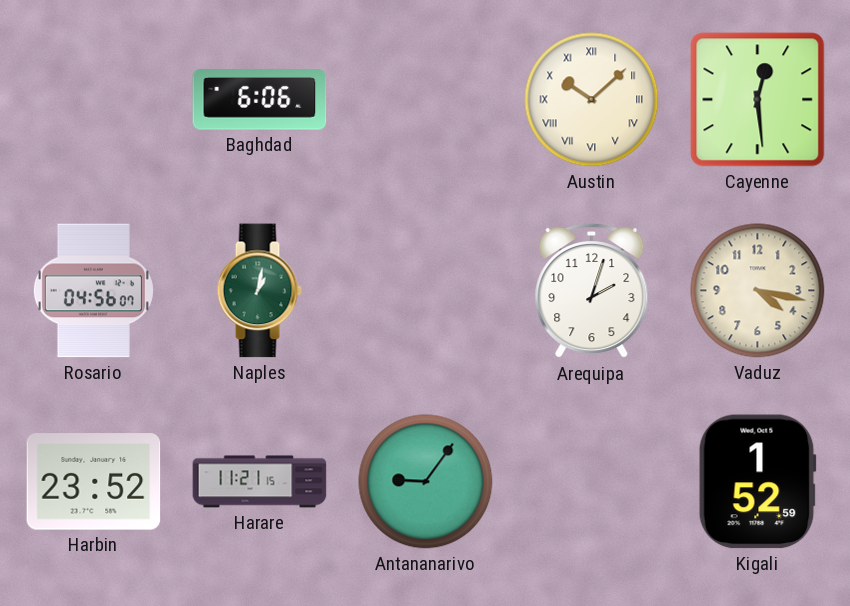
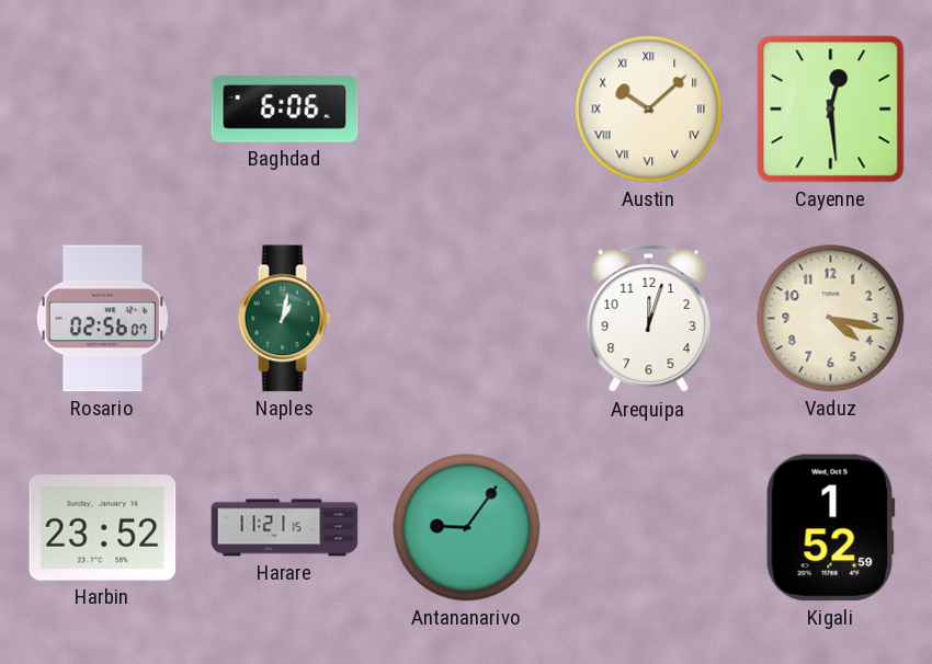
Rosario: 04:56 -> 02:56
Arequipa: 2:03 -> 12:03
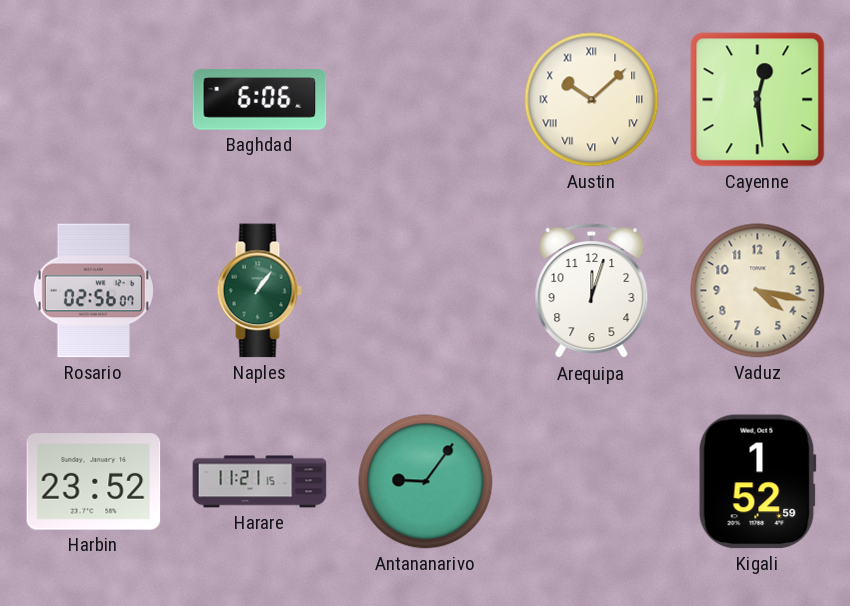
Naples: 1:02 -> 1:06
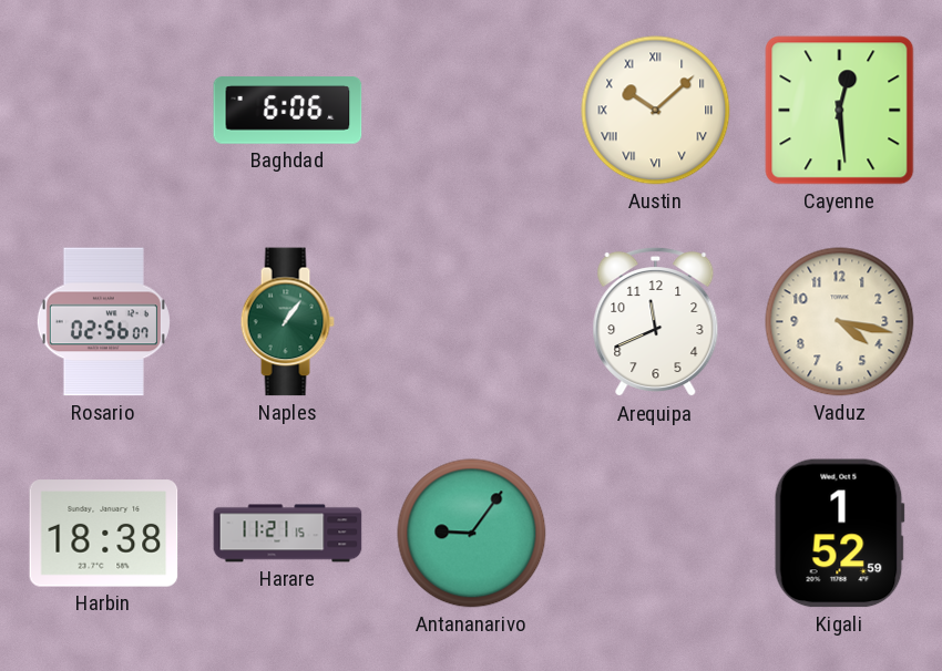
Arequipa: 12:03 -> 11:41
Harbin: 23:52 -> 18:38
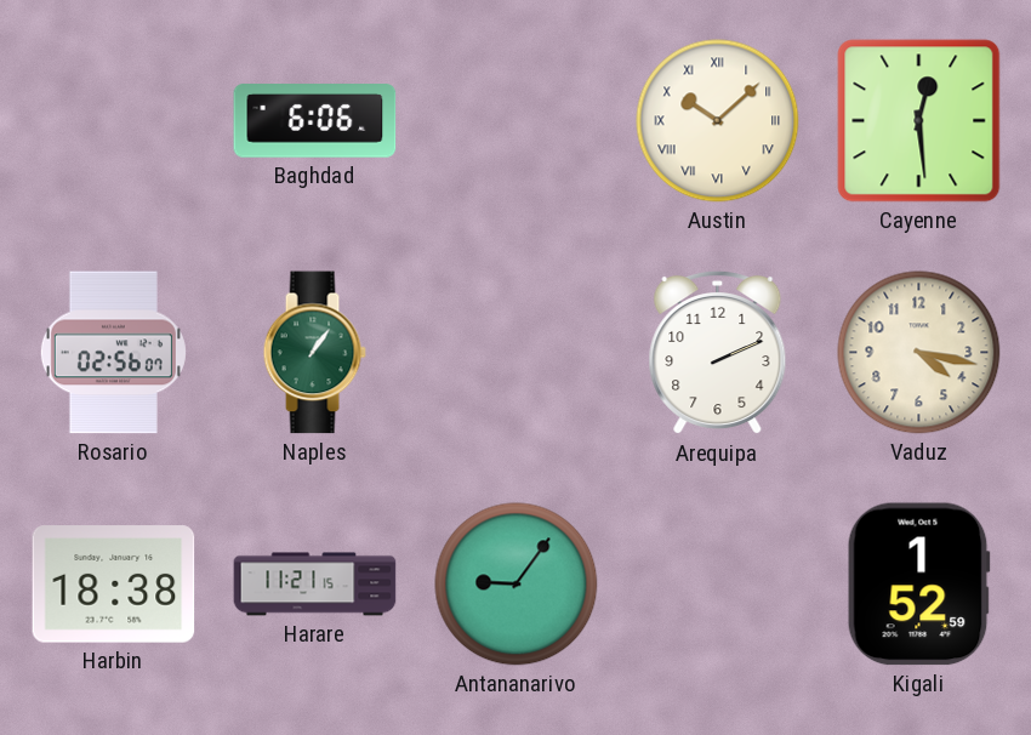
Arequipa: 11:41 -> 2:11
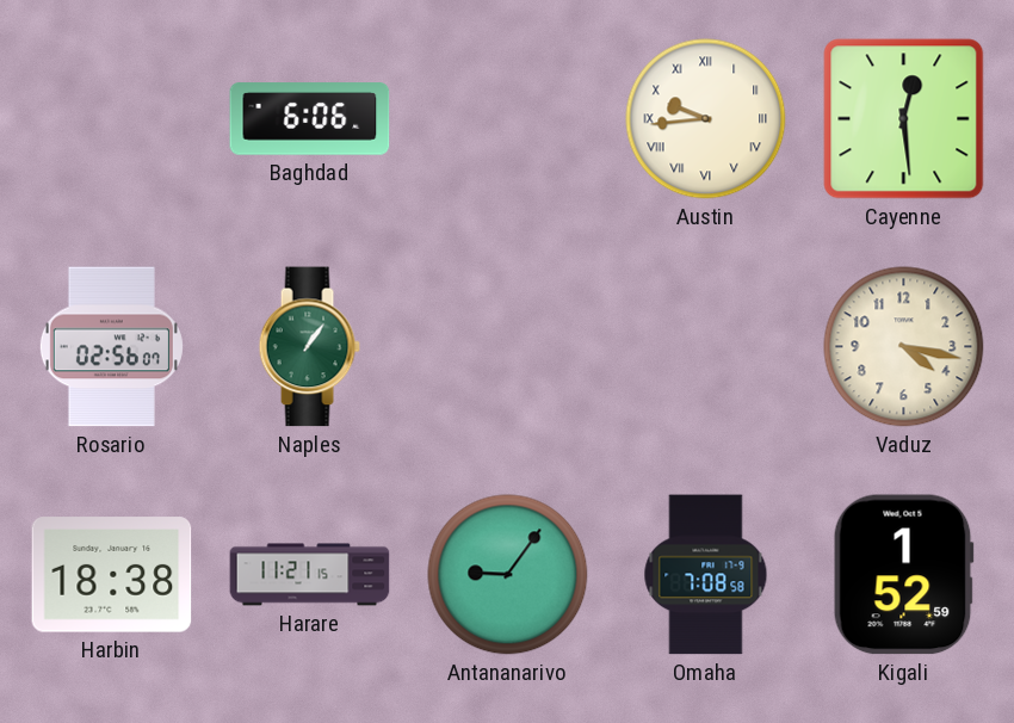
Austin: 10:08 -> 9:44
Arequipa: 2:11 -> none
Omaha: none -> 7:08
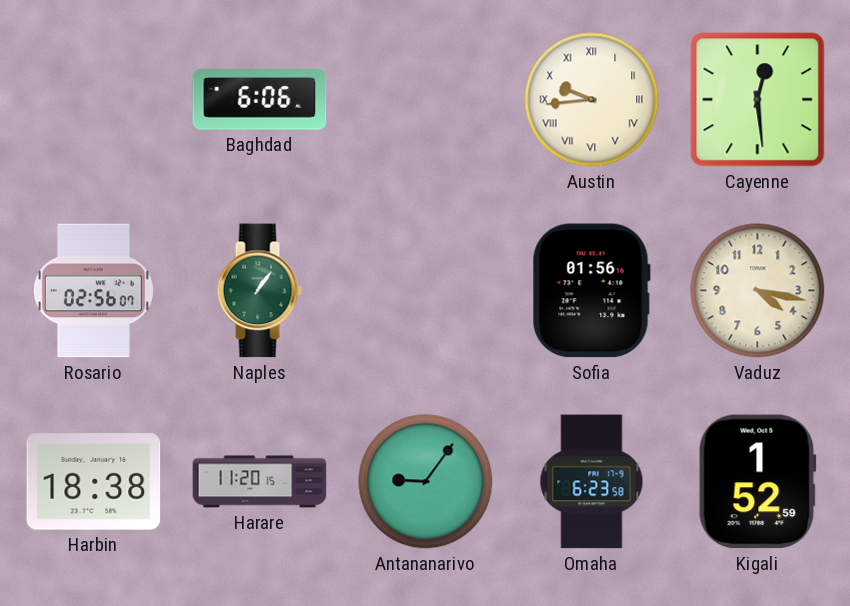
Sofia: none -> 01:56
Harare: 11:21 -> 11:20
Omaha: 7:08 -> 6:23
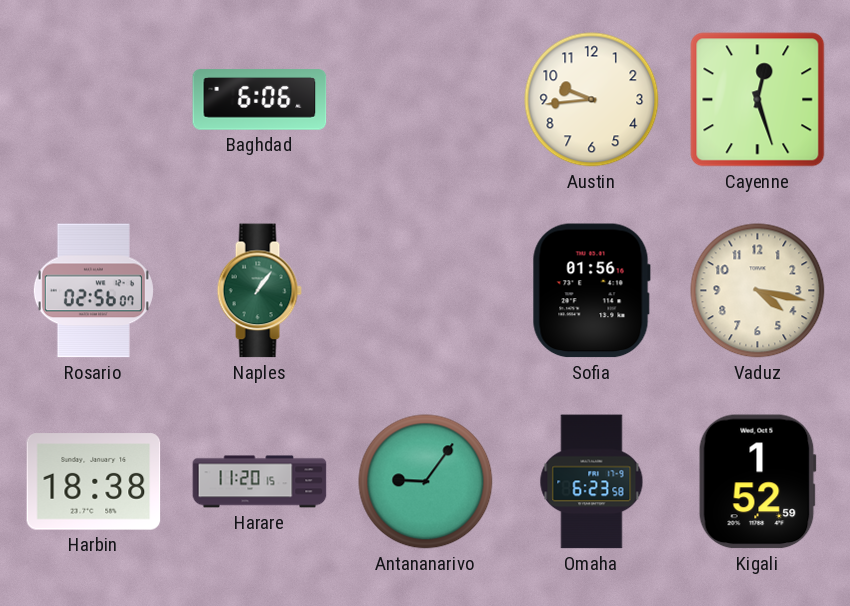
Austin numerals: Roman -> Arabic
Cayenne: 12:29 -> 12:27
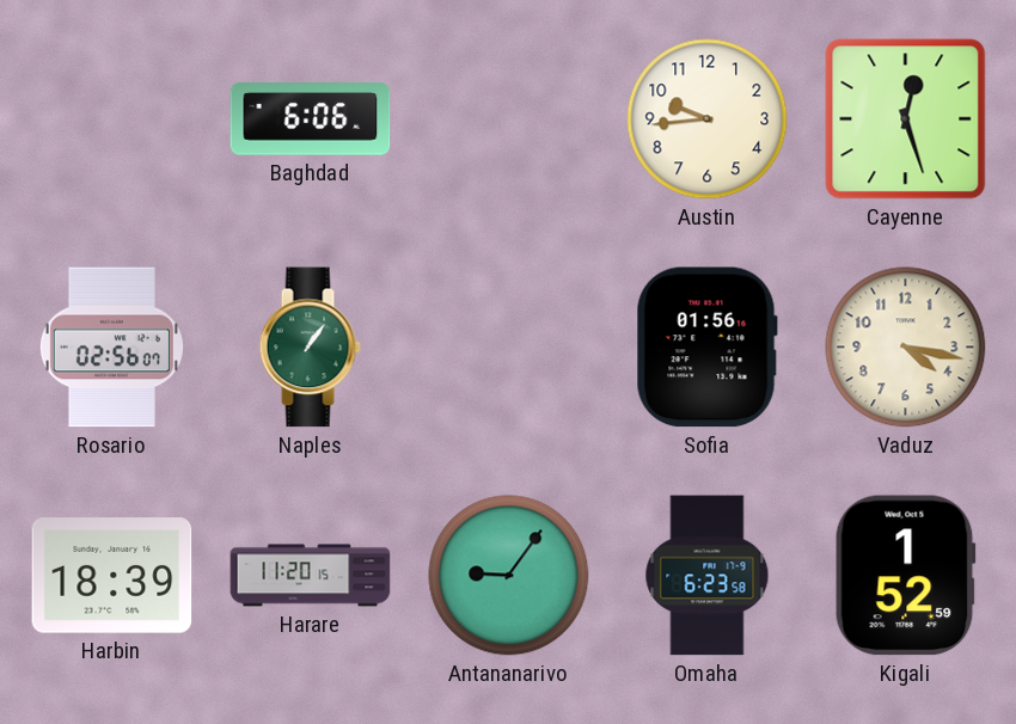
Harbin: 18:38 -> 18:39
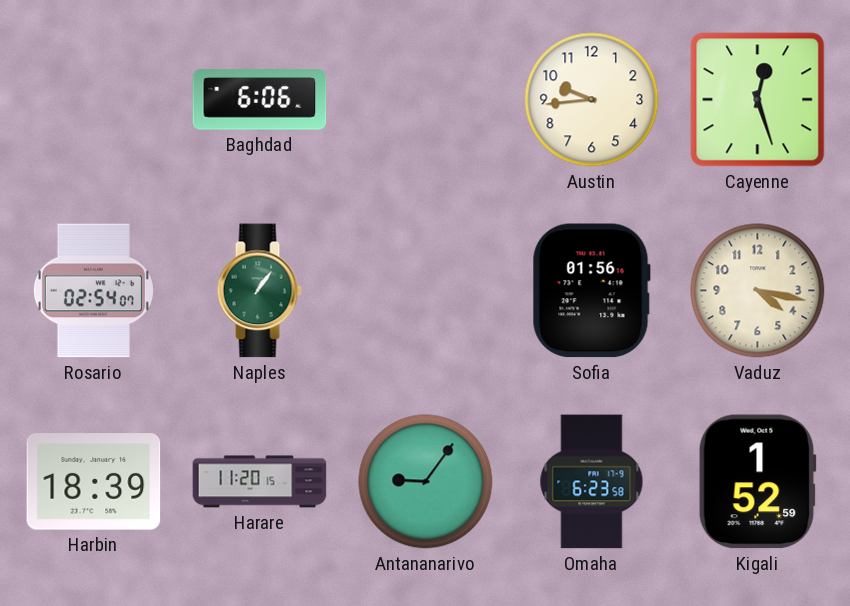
Rosario: 02:56 -> 02:54
